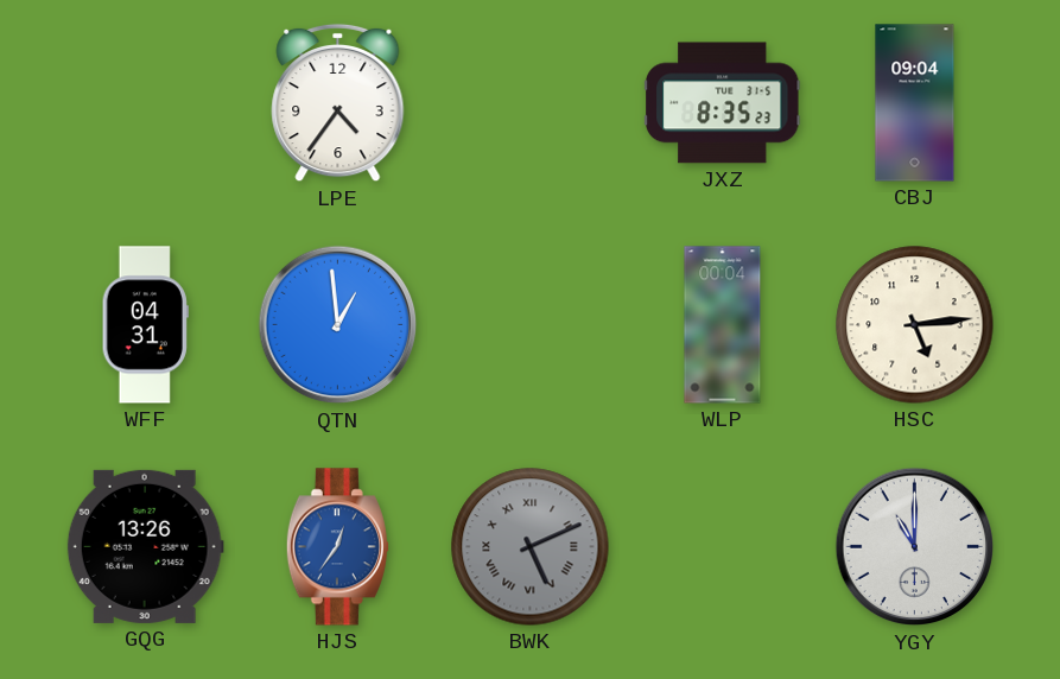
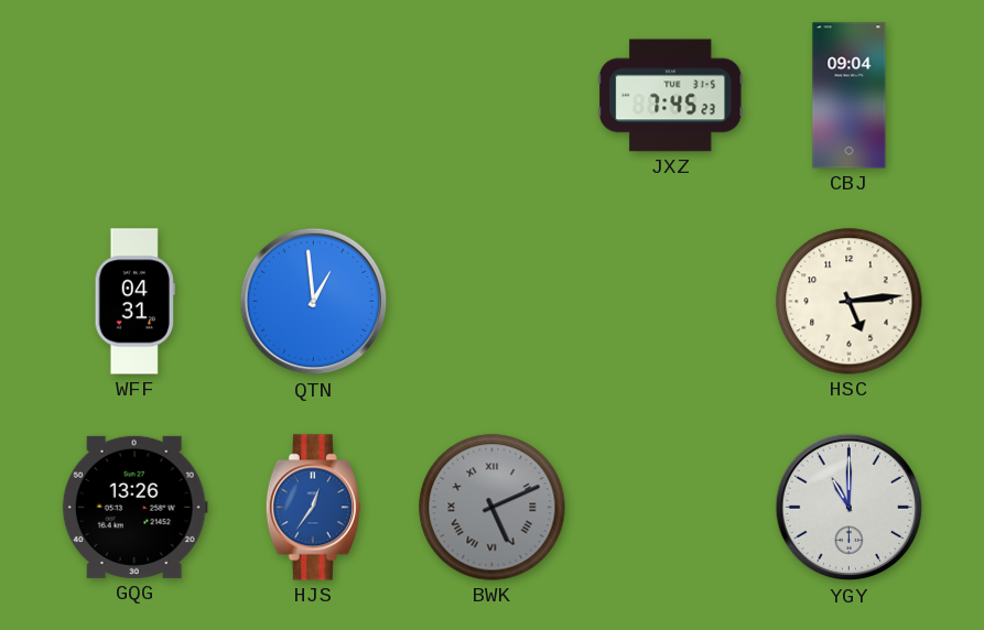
LPE: 4:36 -> none
JXZ: 8:35 -> 7:45
WLP: 00:04 -> none
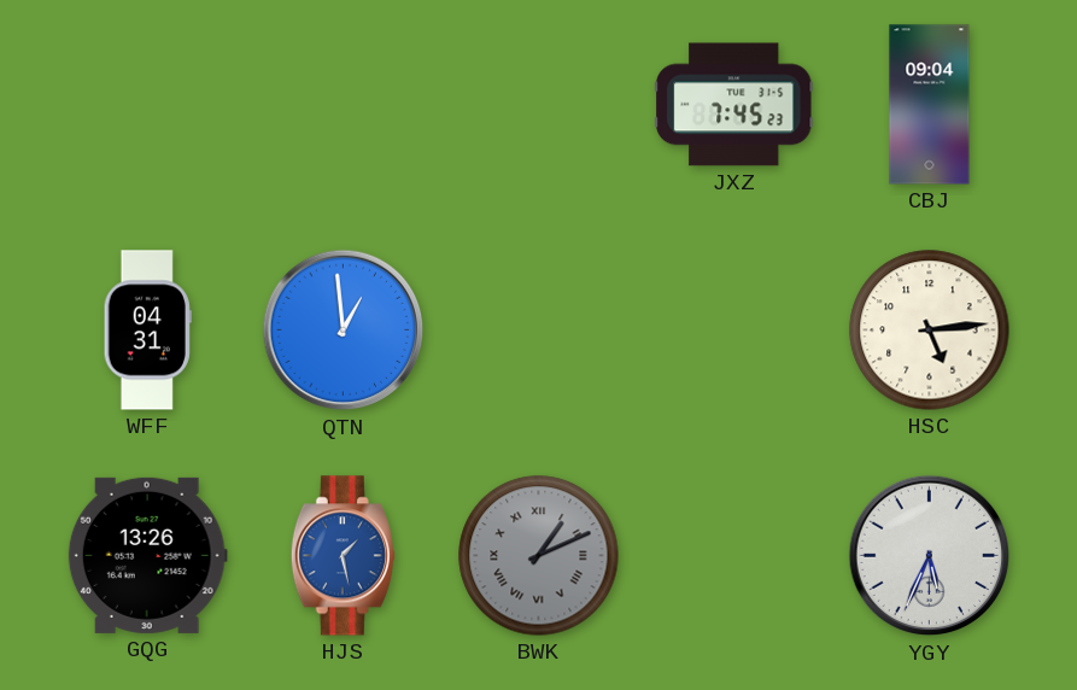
HJS: 12:36 -> 1:28
BWK: 5:11 -> 1:11
YGY: 11:00 -> 5:34
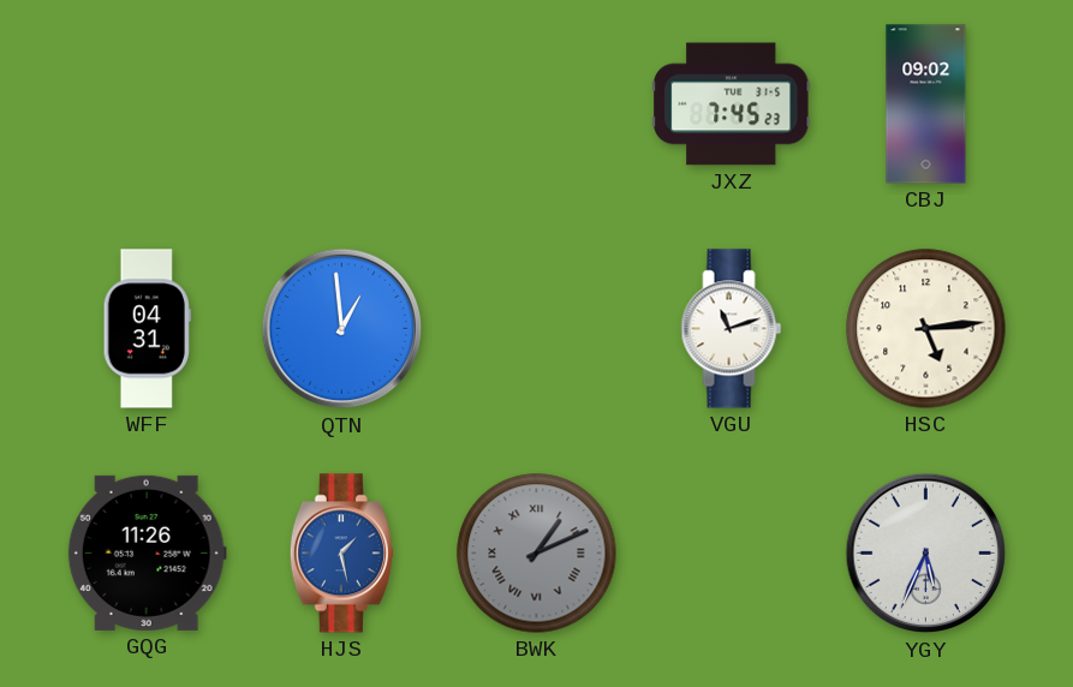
CBJ: 09:04 -> 09:02
VGU: none -> 11:12
GQG: 13:26 -> 11:26
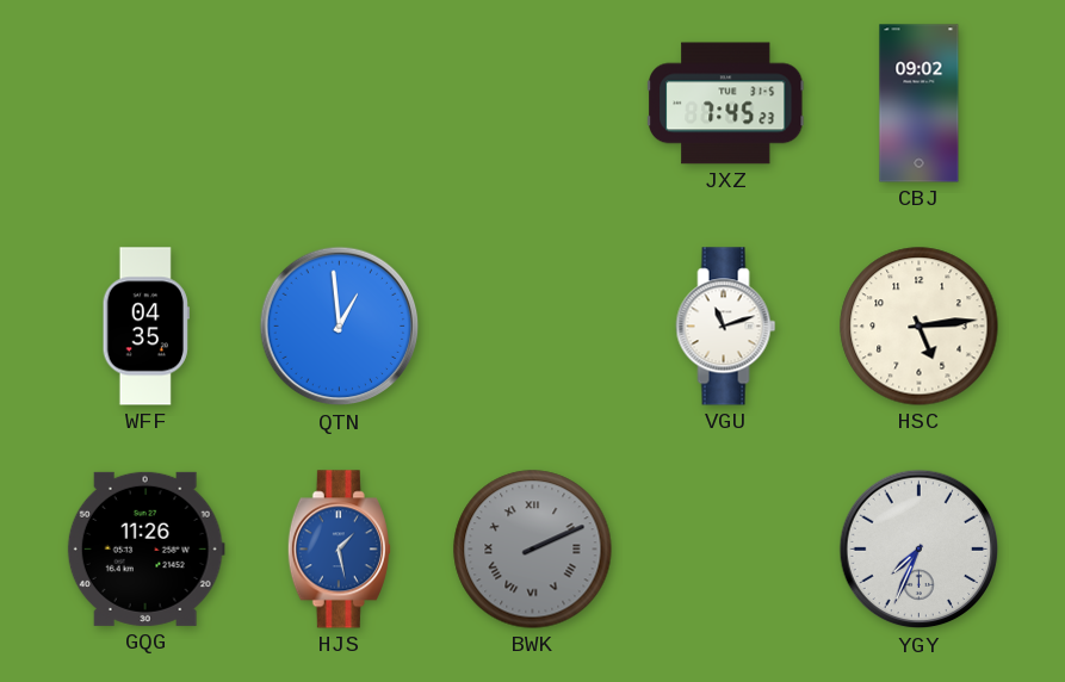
WFF: 04:31 -> 04:35
BWK: 1:11 -> 2:11
YGY: 5:34 -> 7:34
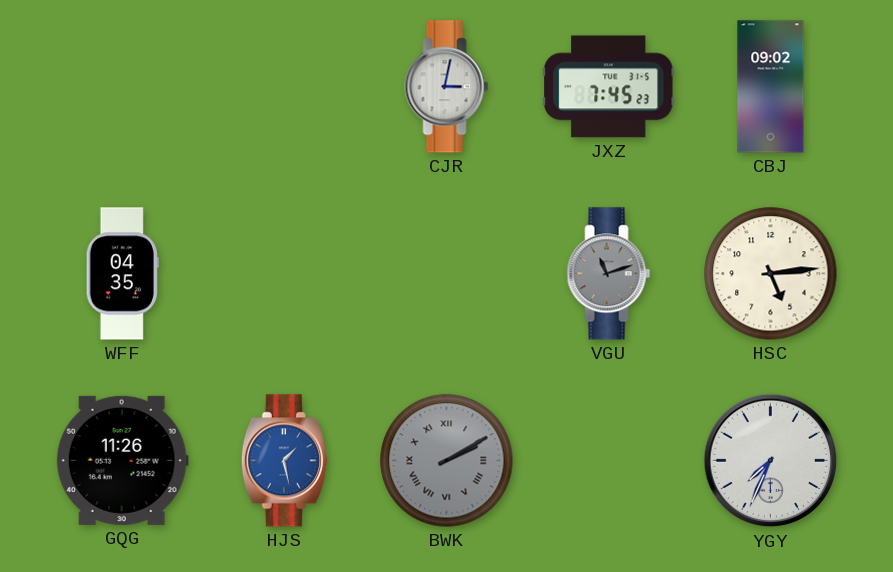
CJR: none -> 3:02
QTN: 12:59 -> none
VGU dial: white -> grey
BWK: 2:11 -> 2:10
